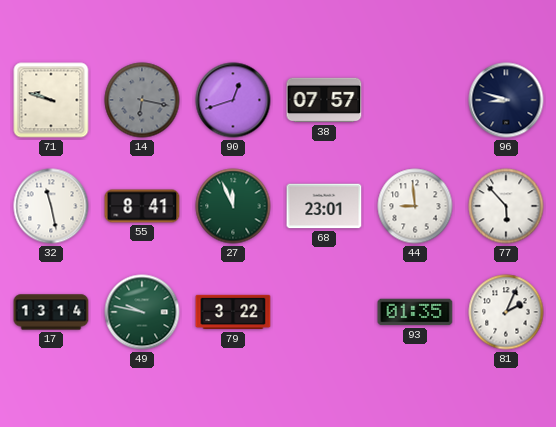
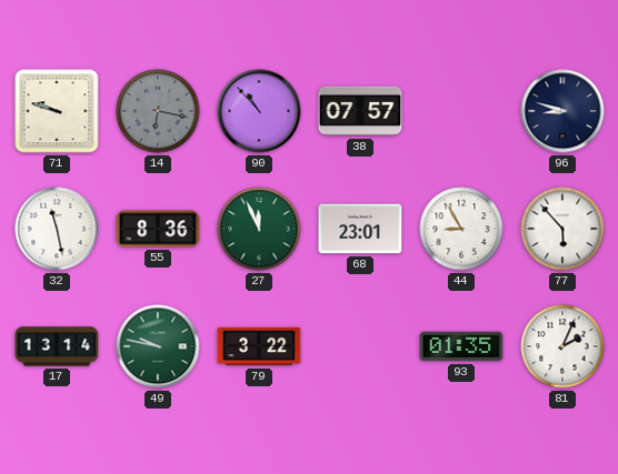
90: 12:42 -> 10:53
55: 8:41 -> 8:36
44: 8:59 -> 8:55
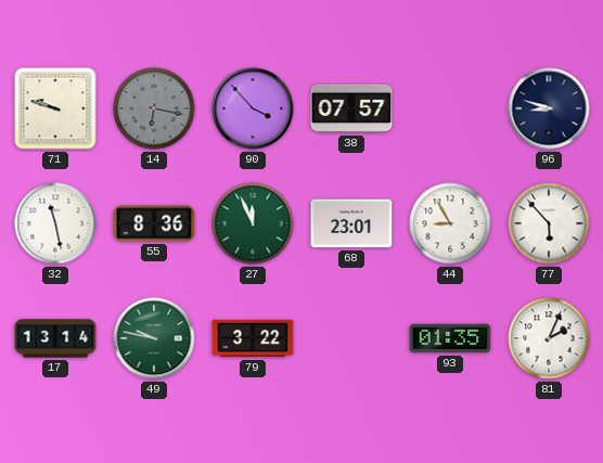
90: 10:53 -> 3:53
